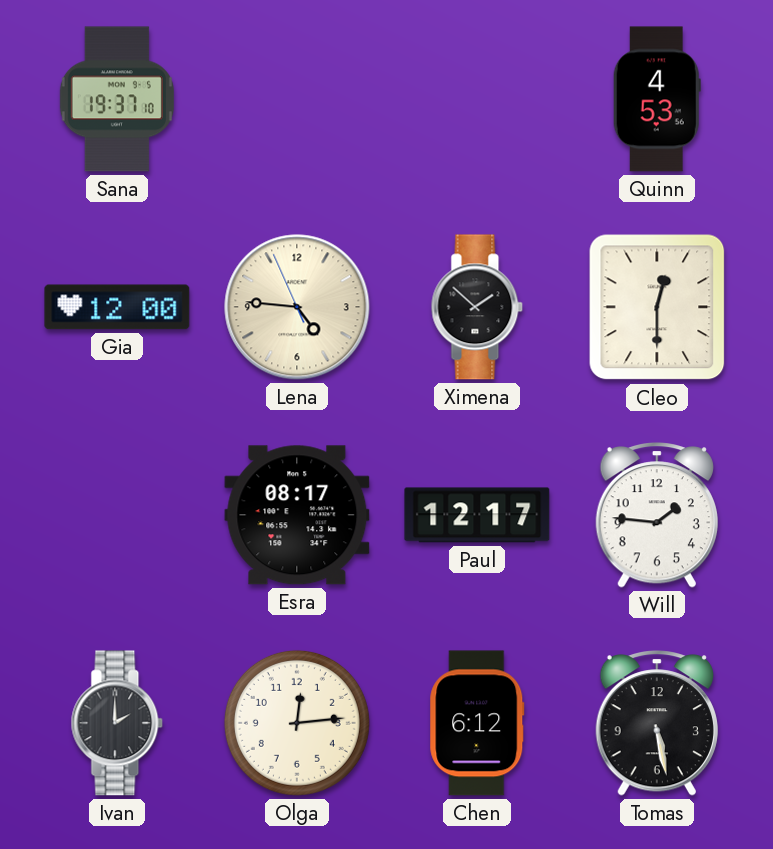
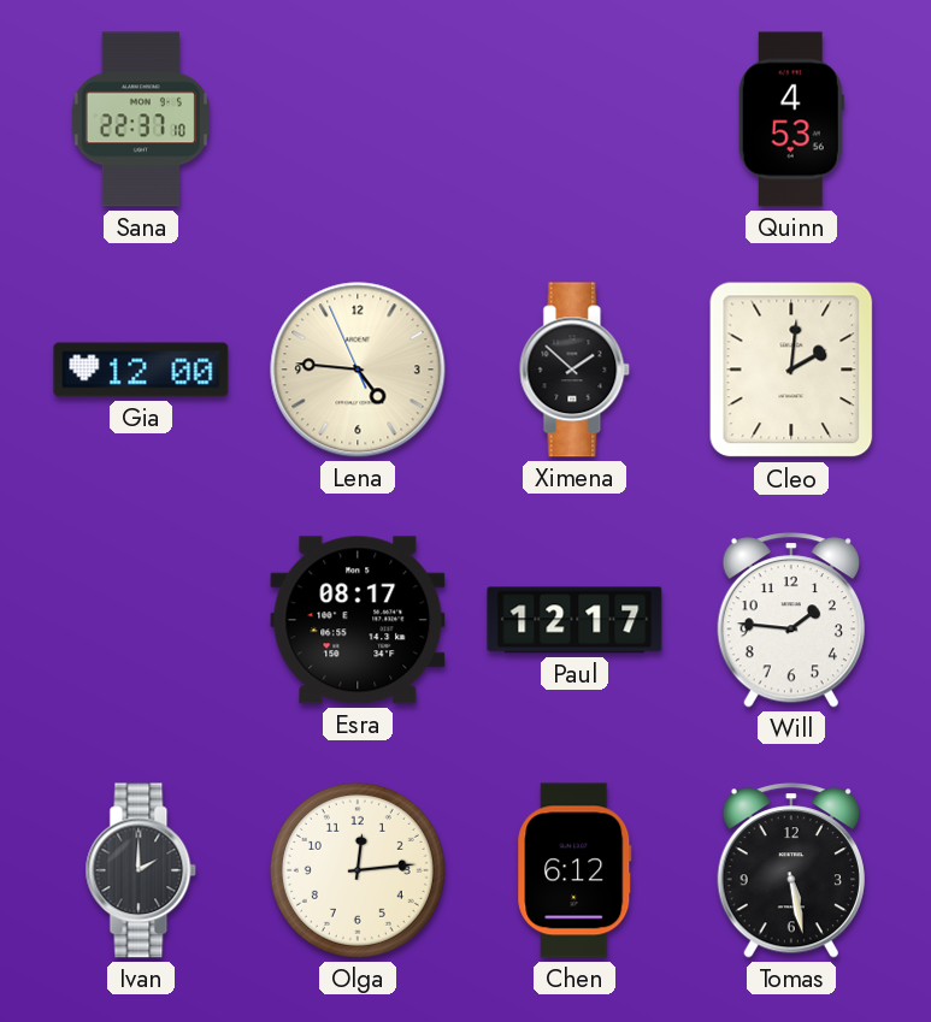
Sana: 19:37 -> 22:37
Cleo: 12:30 -> 2:01
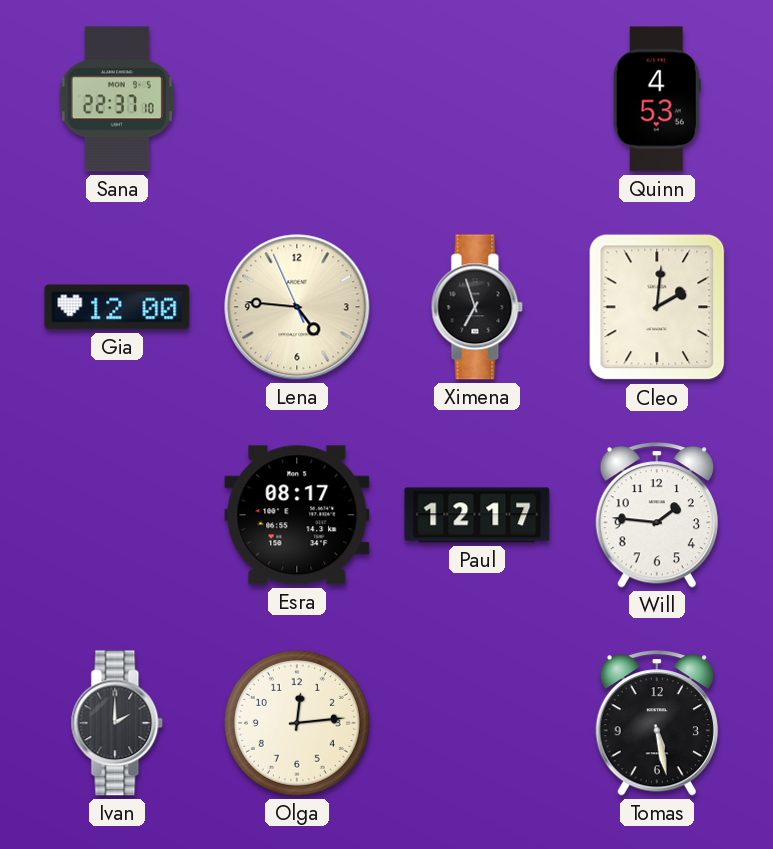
Ximena: 1:52 -> 6:57
Chen: 6:12 -> none
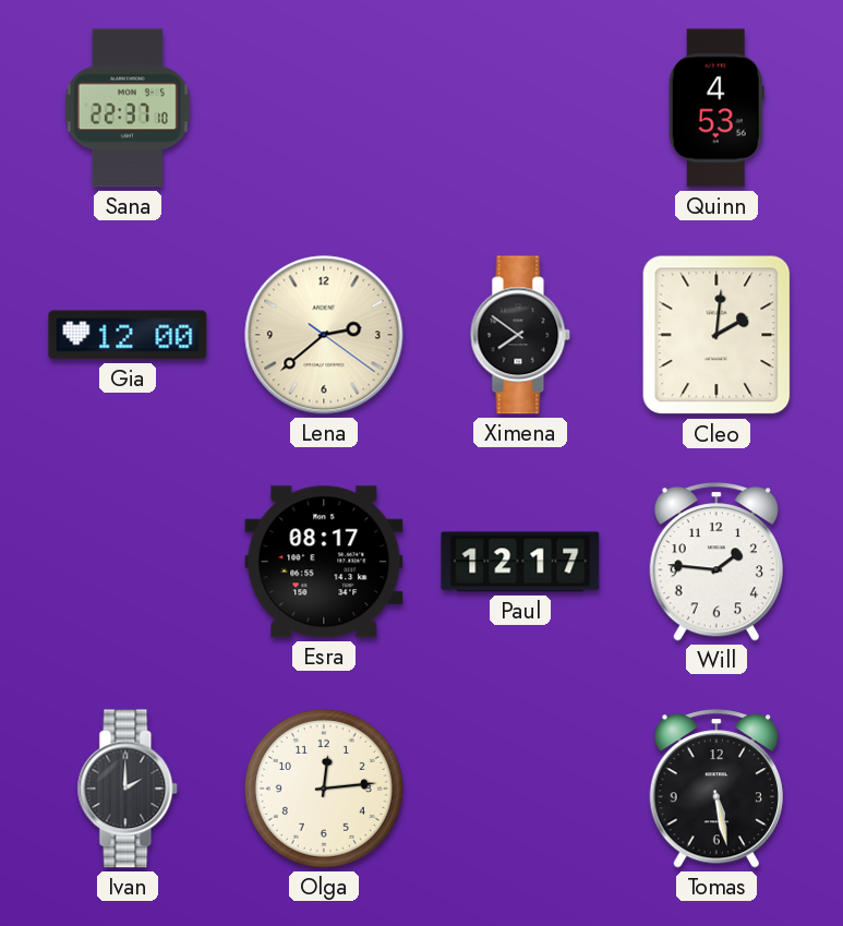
Lena: 4:45 -> 2:38
Ximena: 6:57 -> 7:51
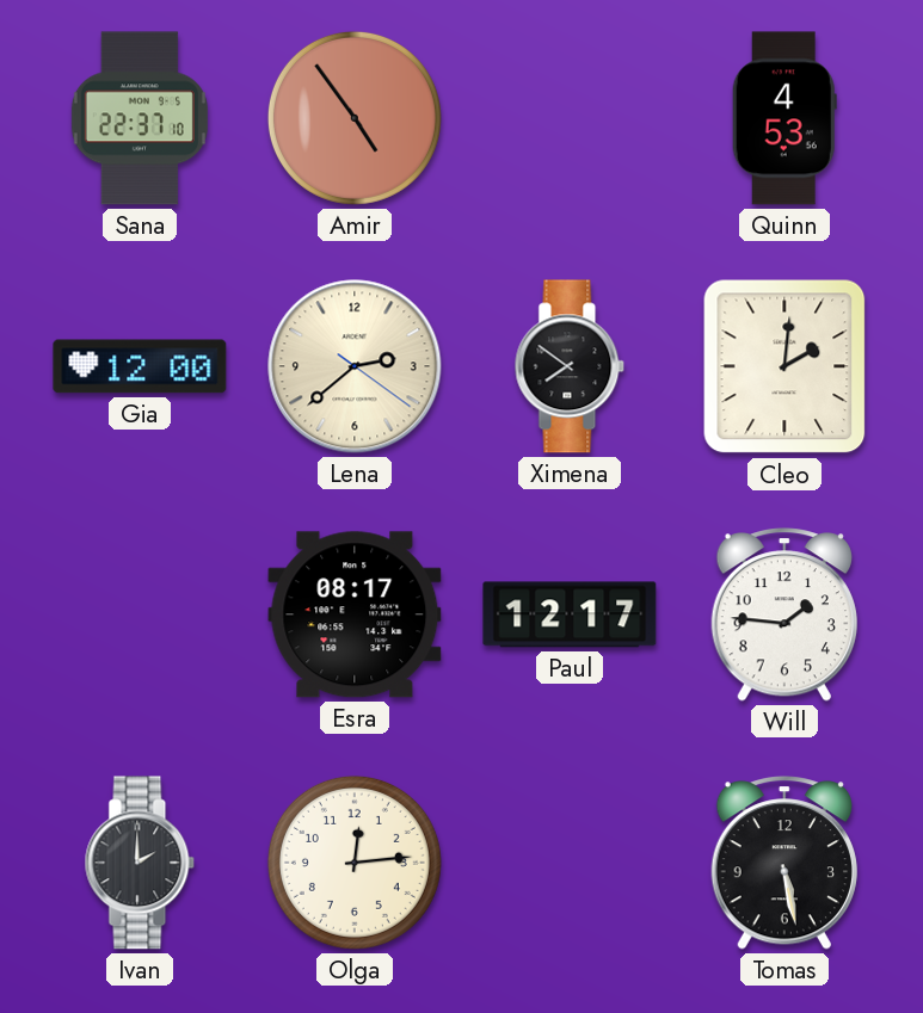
Amir: none -> 4:54
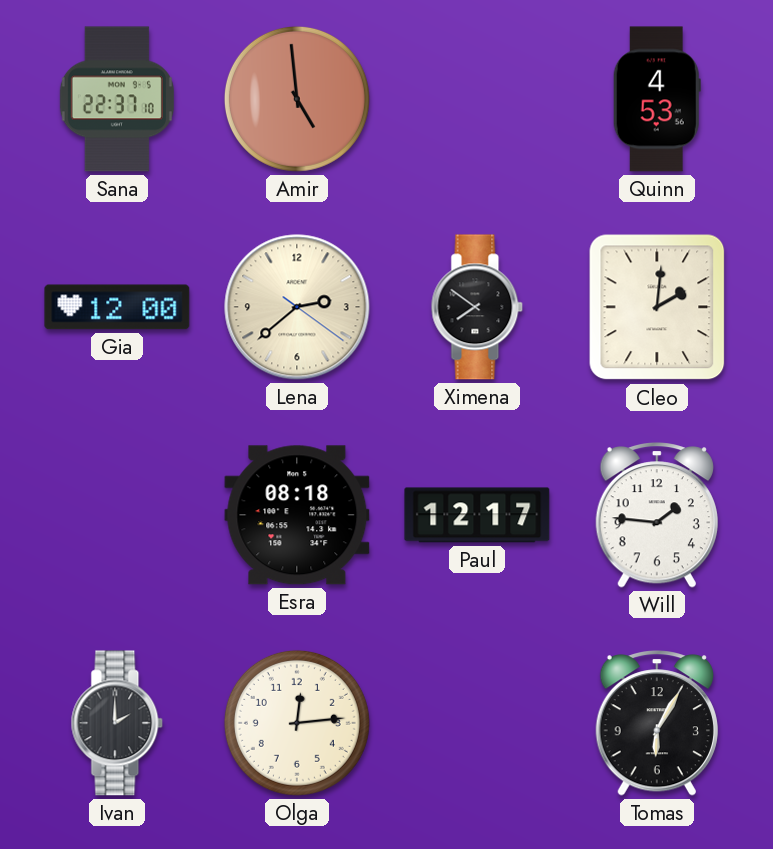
Amir: 4:54 -> 4:59
Esra: 08:17 -> 08:18
Tomas: 5:28 -> 6:05
